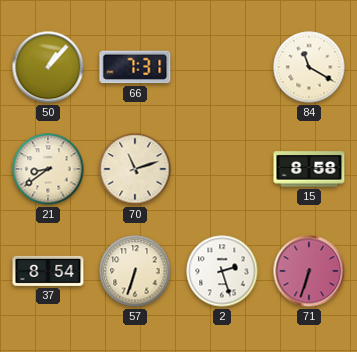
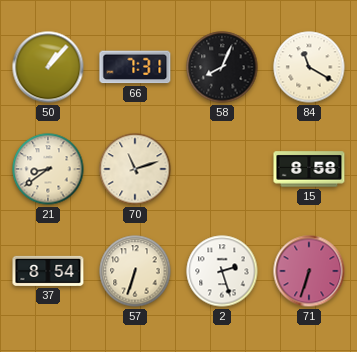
58: none -> 8:04
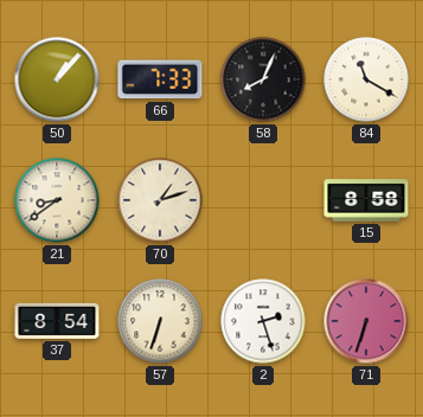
66: 7:31 -> 7:33
70: 11:12 -> 1:12
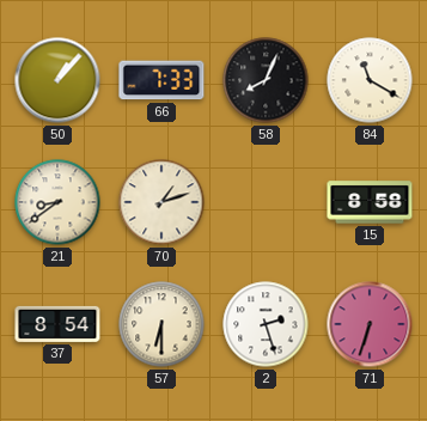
57: 6:33 -> 6:30
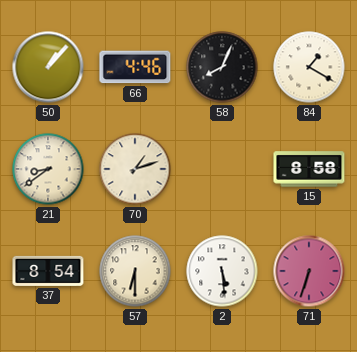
66: 7:33 -> 4:46
84: 11:20 -> 1:20
2: 2:27 -> 5:29
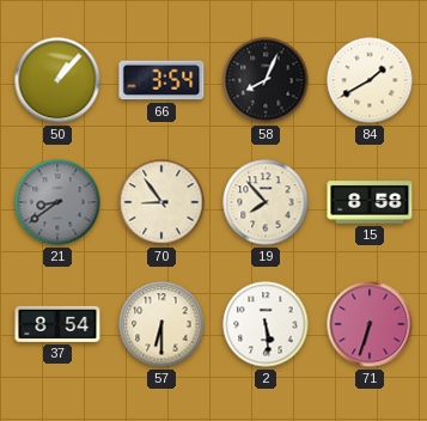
66: 4:46 -> 3:54
84: 1:20 -> 1:40
21 dial: cream -> grey
70: 1:12 -> 8:54
19: none -> 7:53
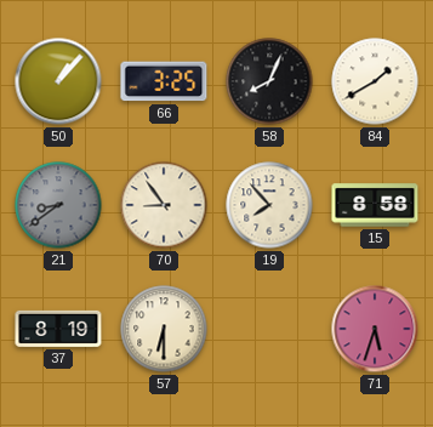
66: 3:54 -> 3:25
37: 8:54 -> 8:19
2: 5:29 -> none
71: 6:33 -> 5:33
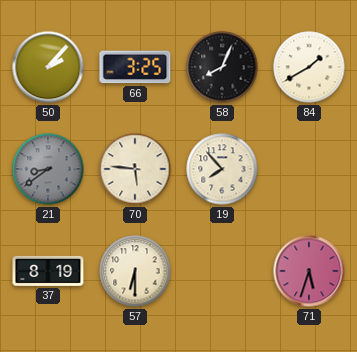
50: 1:07 -> 2:07
70: 8:54 -> 5:46
15: 8:58 -> none
